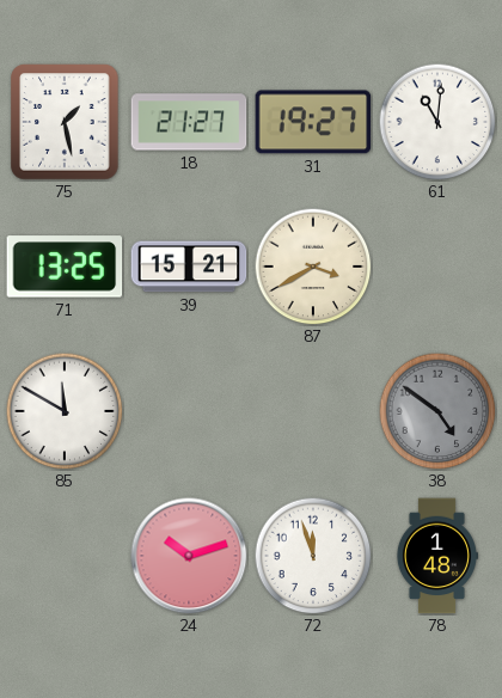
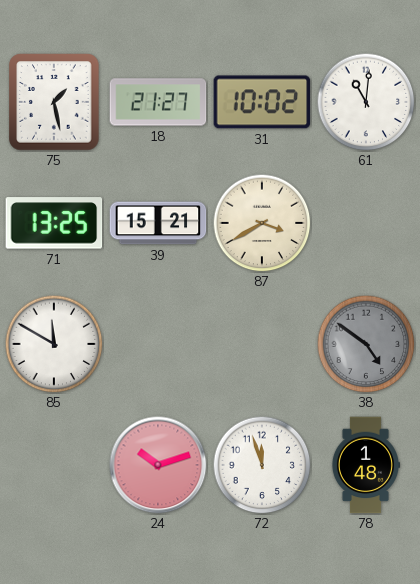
31: 19:27 -> 10:02
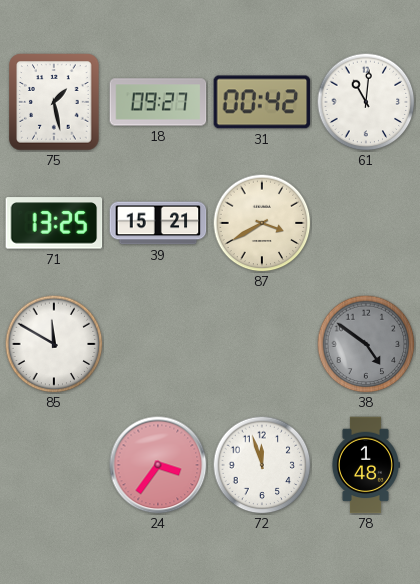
18: 21:27 -> 09:27
31: 10:02 -> 00:42
24: 10:12 -> 3:36
